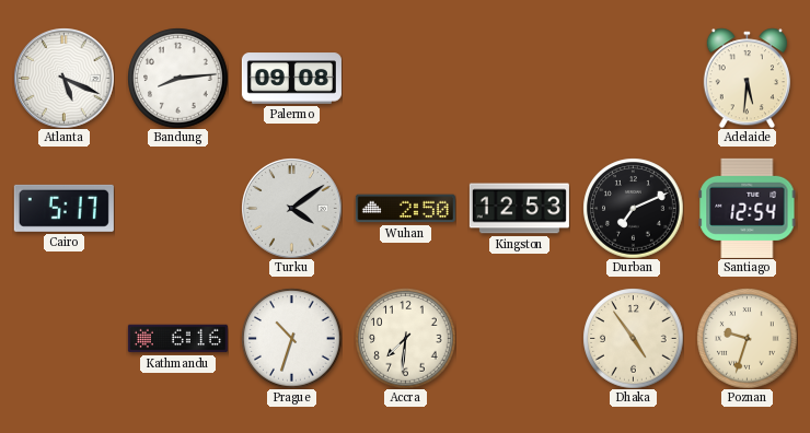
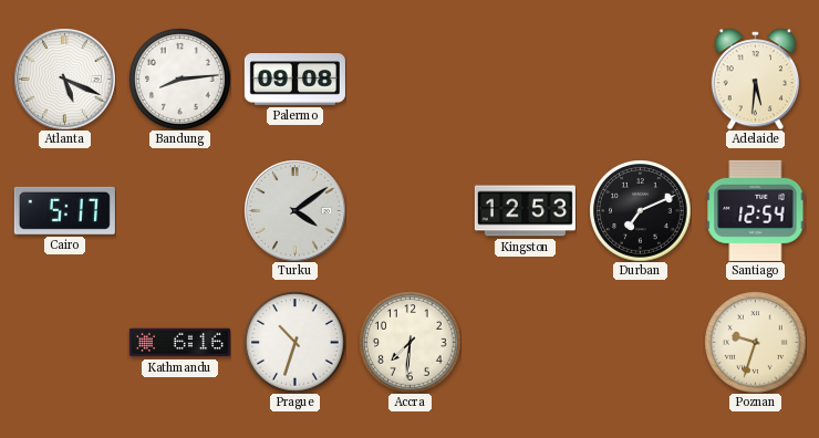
Wuhan: 2:50 -> none
Dhaka: 4:54 -> none
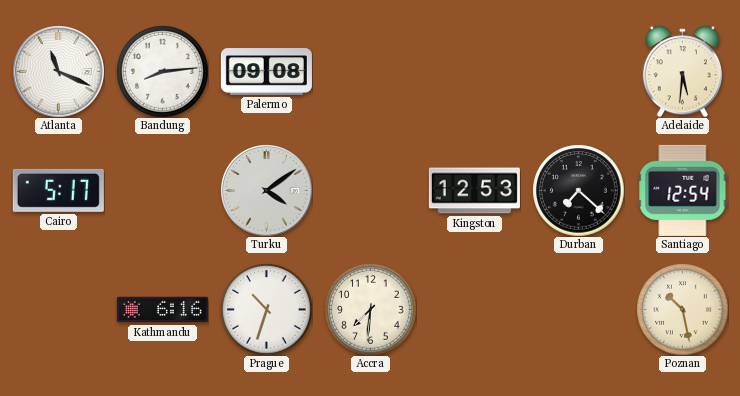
Atlanta: 5:19 -> 11:19
Durban: 7:11 -> 7:22
Poznan: 9:33 -> 10:28
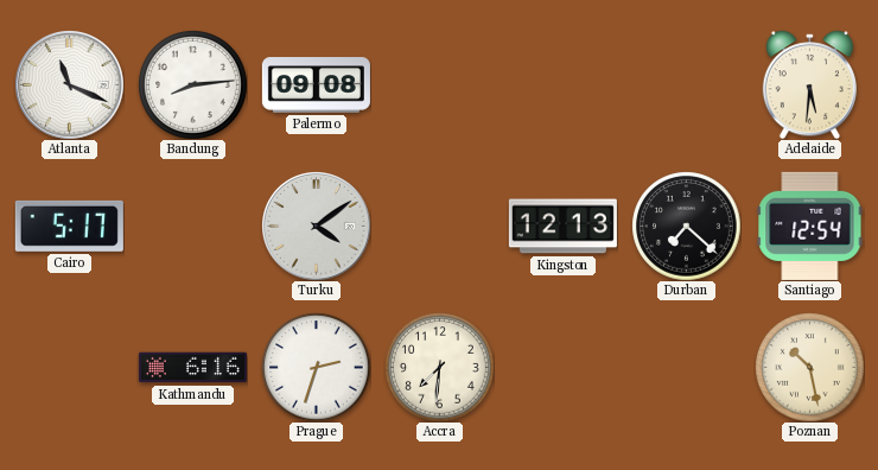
Kingston: 12:53 -> 12:13
Prague: 10:33 -> 2:33
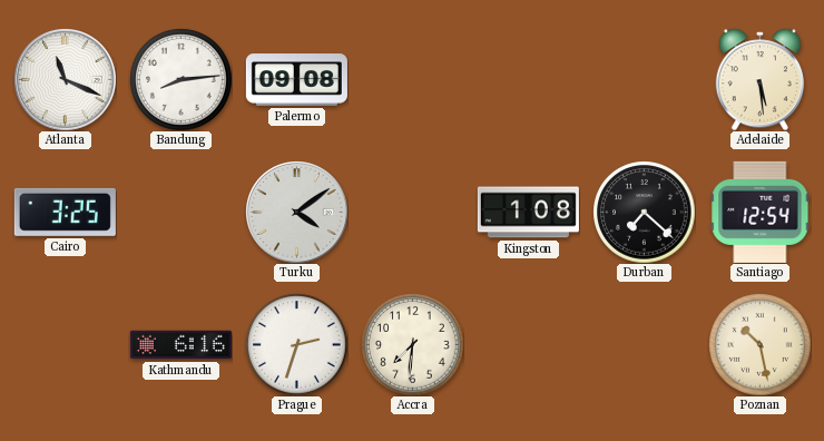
Adelaide: 5:31 -> 5:29
Cairo: 5:17 -> 3:25
Kingston: 12:13 -> 1:08
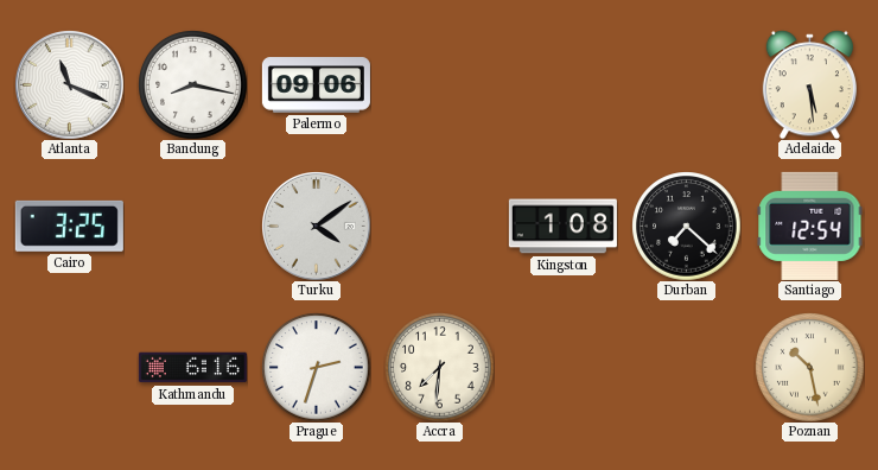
Bandung: 8:14 -> 8:17
Palermo: 09:08 -> 09:06
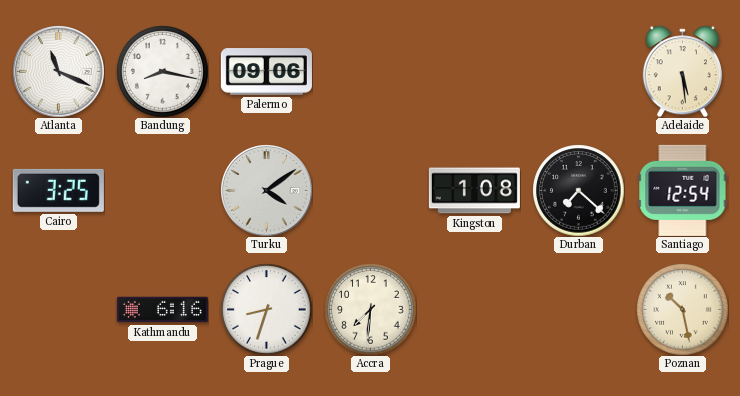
Prague: 2:33 -> 8:33
